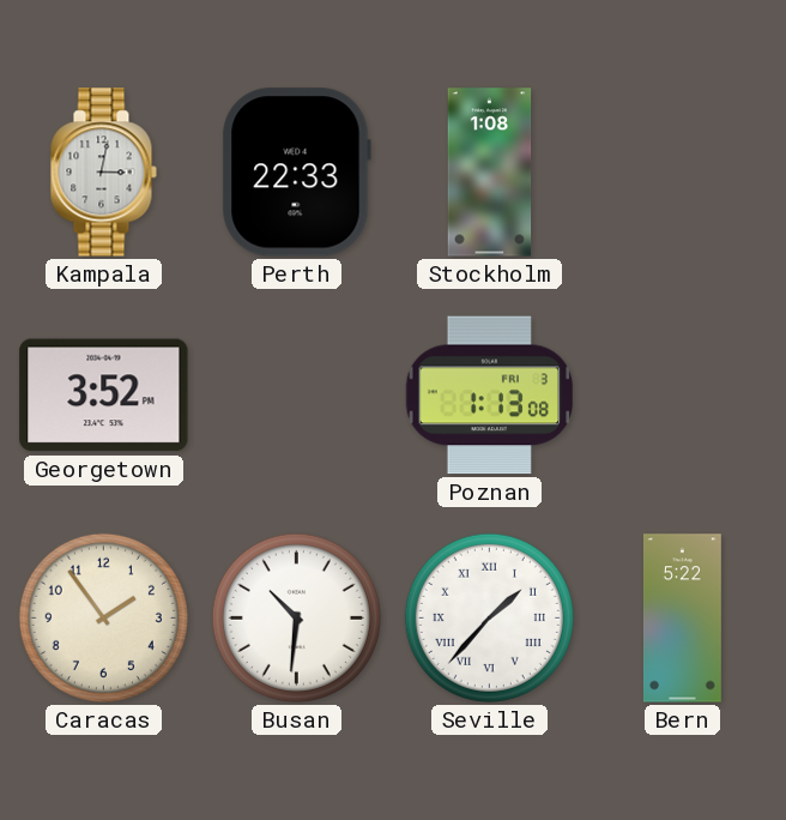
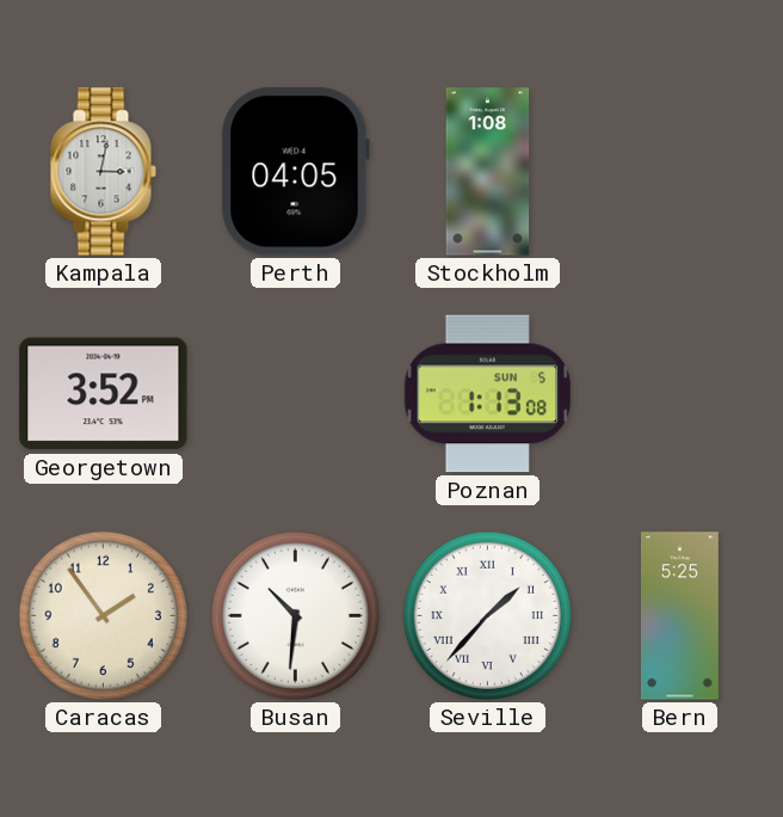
Perth: 22:33 -> 04:05
Poznan date: FRI 3 -> SUN 5
Bern: 5:22 -> 5:25
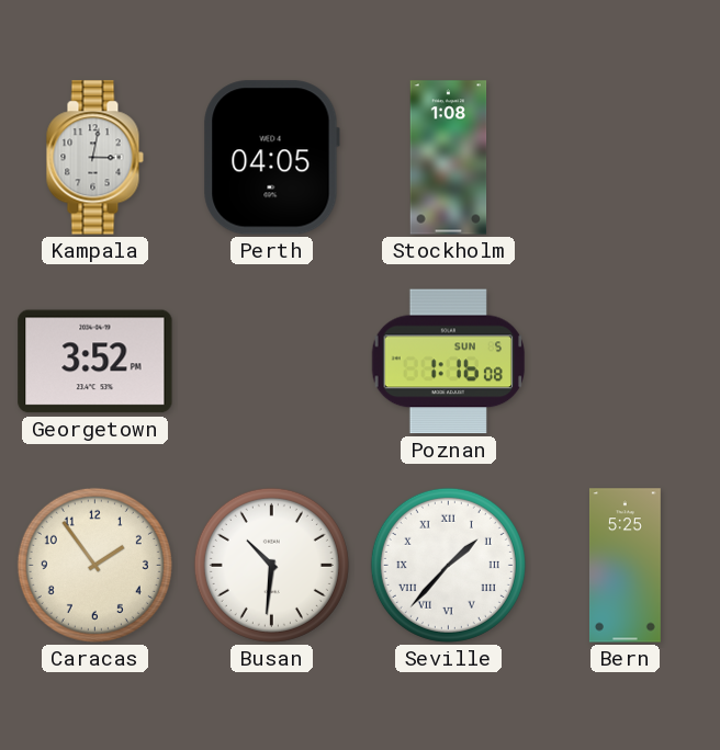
Poznan: 1:13 -> 1:16
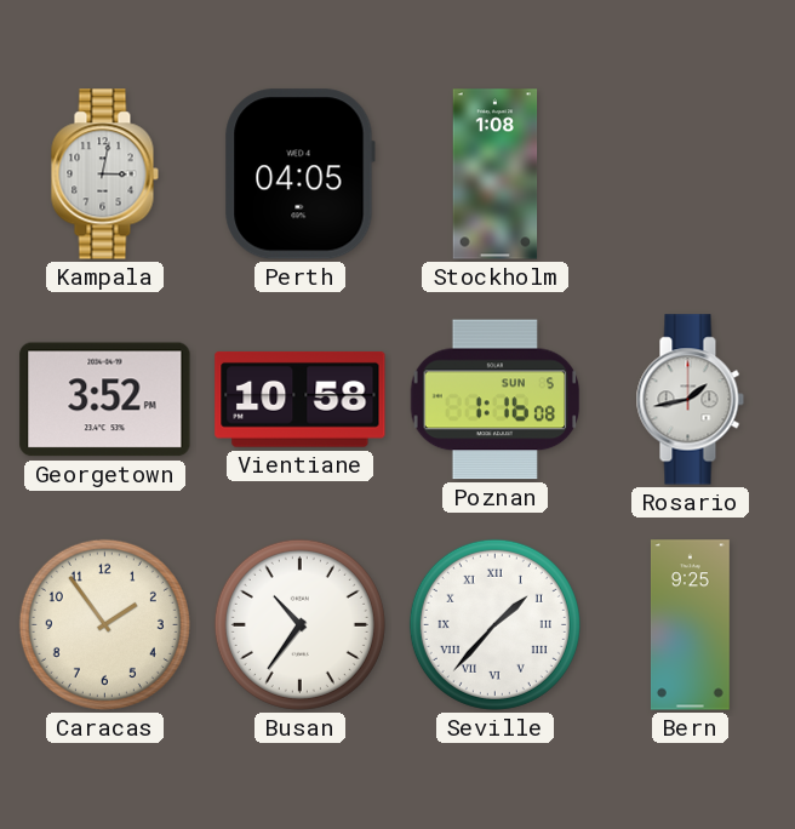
Vientiane: none -> 10:58
Rosario: none -> 1:43
Busan: 10:31 -> 10:36
Bern: 5:25 -> 9:25
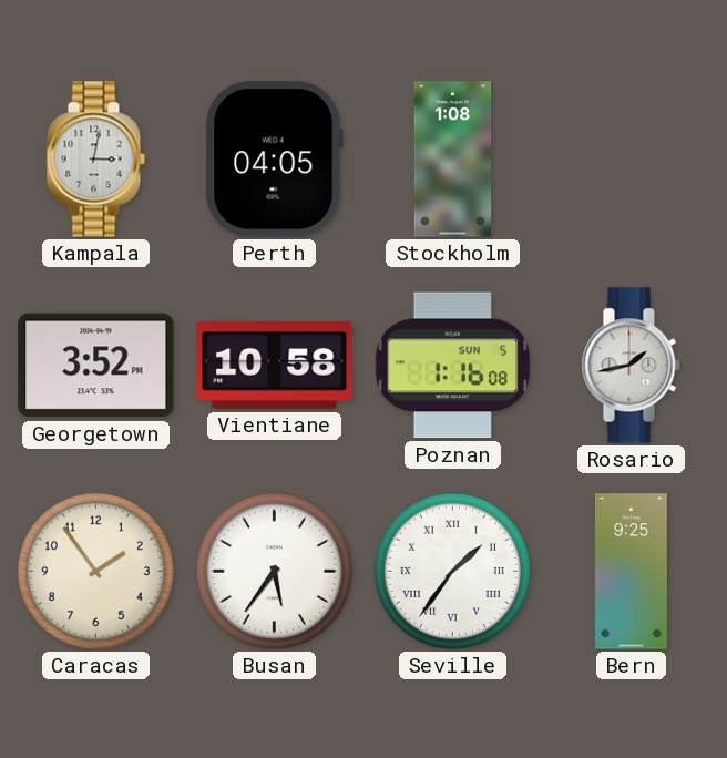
Busan: 10:36 -> 5:36
Seville: 1:37 -> 1:36
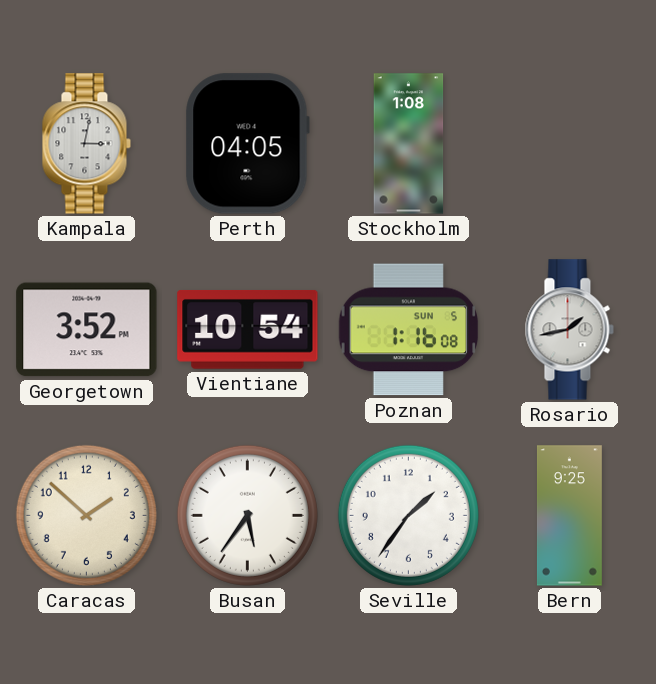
Vientiane: 10:58 -> 10:54
Caracas: 1:54 -> 1:52
Seville numerals: Roman -> Arabic
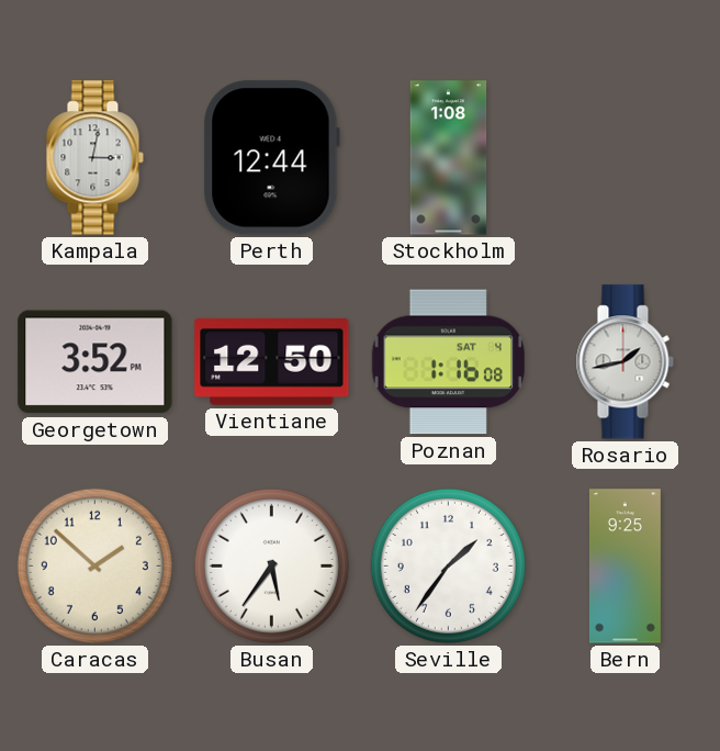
Perth: 04:05 -> 12:44
Vientiane: 10:54 -> 12:50
Poznan date: SUN 5 -> SAT 4
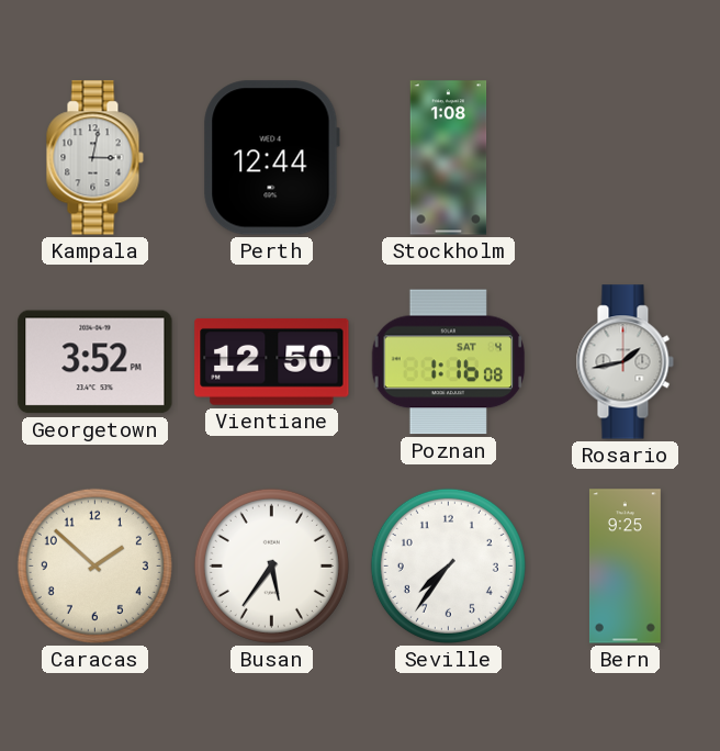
Seville: 1:36 -> 7:36
